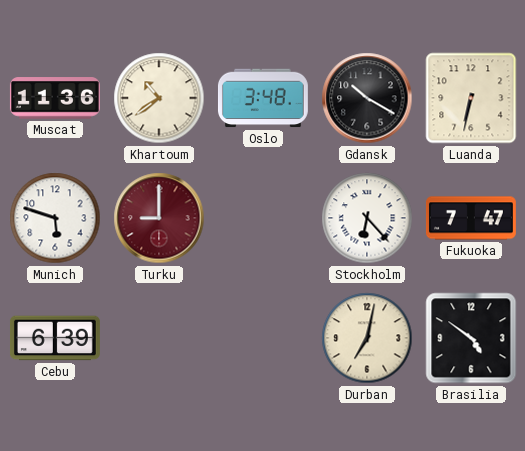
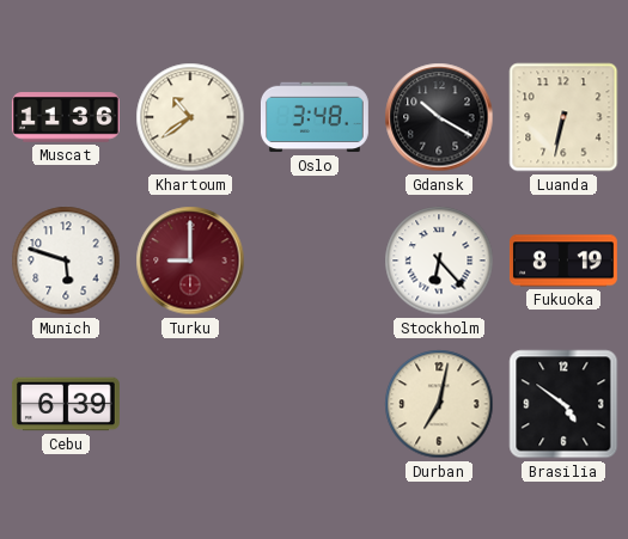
Fukuoka: 7:47 -> 8:19
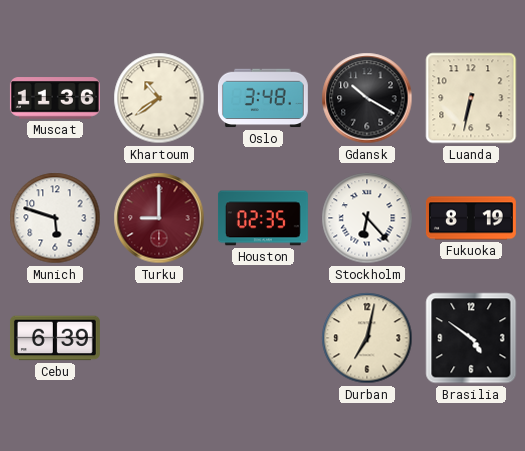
Houston: none -> 02:35
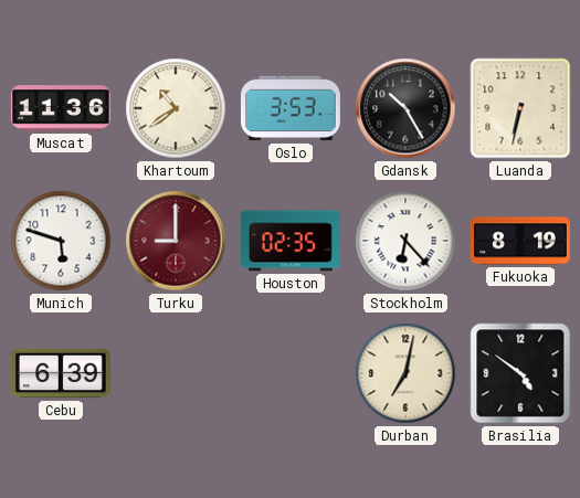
Oslo: 3:48 -> 3:53
Gdansk: 10:20 -> 10:25
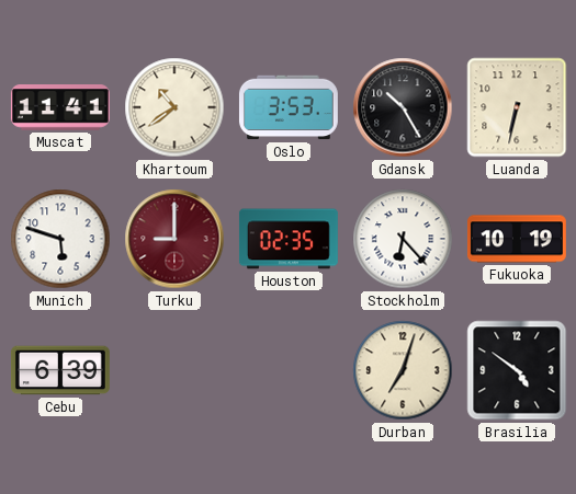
Muscat: 11:36 -> 11:41
Fukuoka: 8:19 -> 10:19
Durban: 7:02 -> 7:03
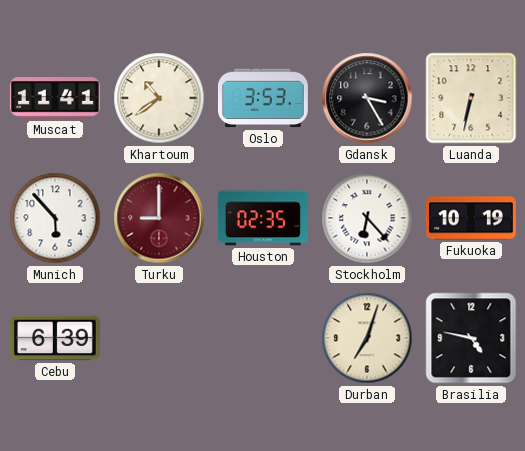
Gdansk: 10:25 -> 3:25
Munich: 5:48 -> 5:53
Brasilia: 4:51 -> 4:47
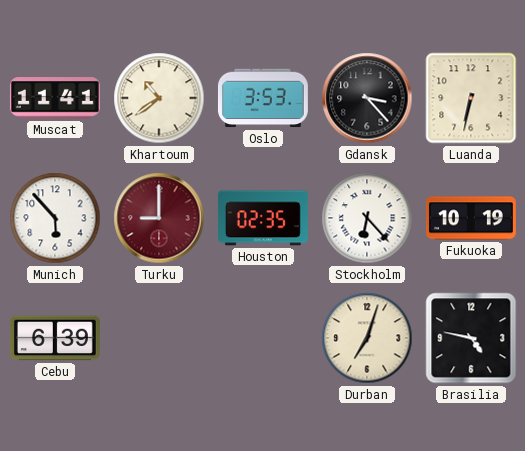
Gdansk: 3:25 -> 3:23
